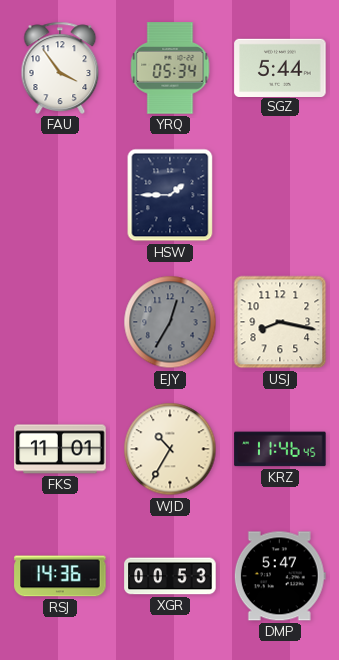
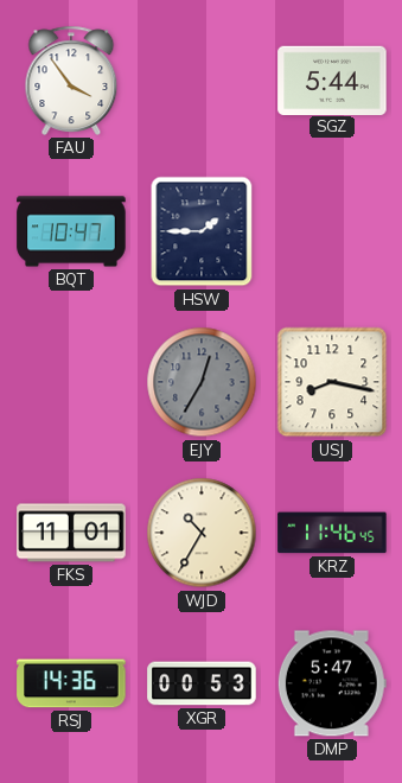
YRQ: 05:34 -> none
BQT: none -> 10:47
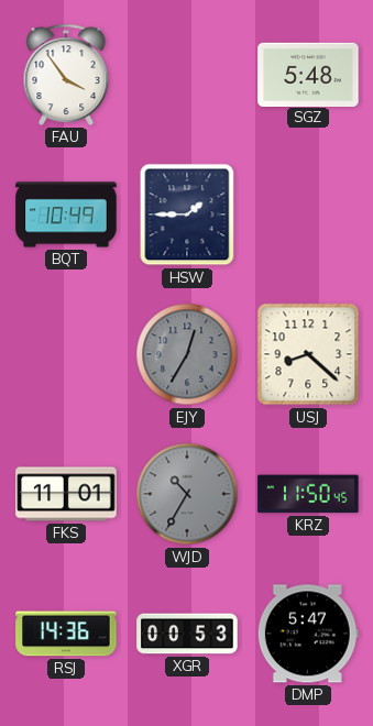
SGZ: 5:44 -> 5:48
BQT: 10:47 -> 10:49
USJ: 8:17 -> 8:22
WJD dial: cream -> grey
KRZ: 11:46 -> 11:50
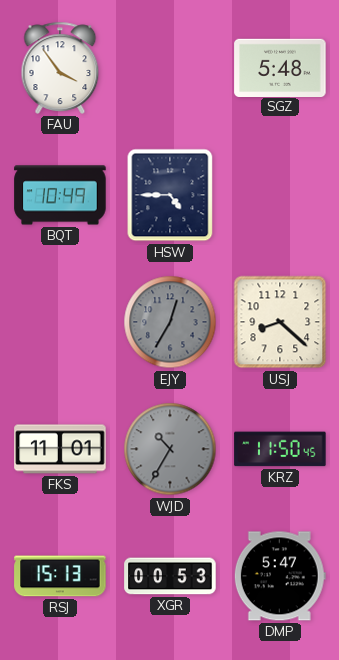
HSW: 1:45 -> 4:45
RSJ: 14:36 -> 15:13
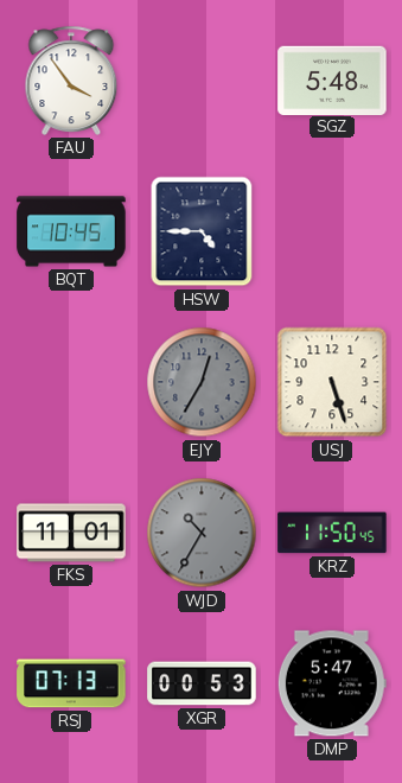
BQT: 10:49 -> 10:45
USJ: 8:22 -> 5:27
RSJ: 15:13 -> 07:13
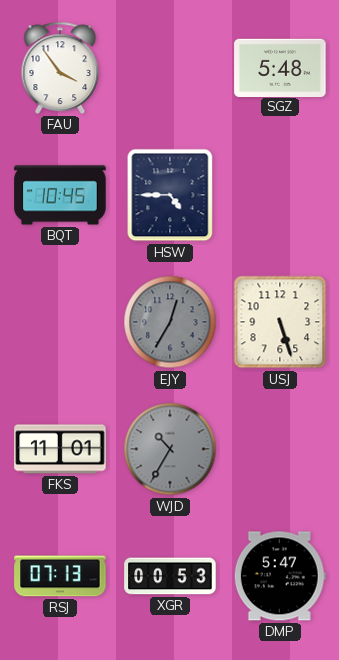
KRZ: 11:50 -> none
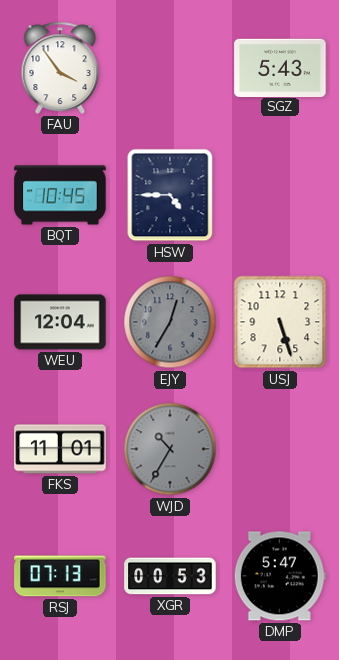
SGZ: 5:48 -> 5:43
WEU: none -> 12:04
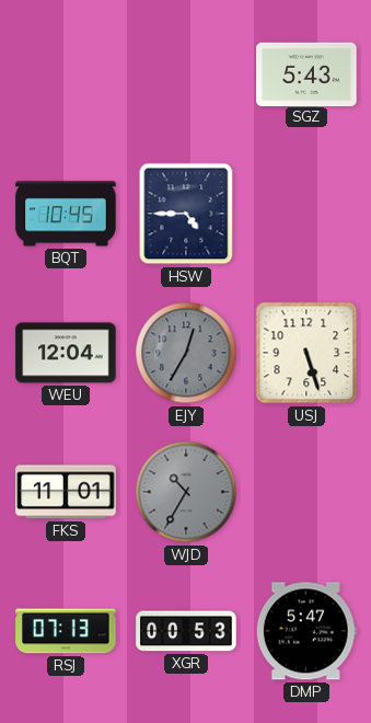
FAU: 3:54 -> none
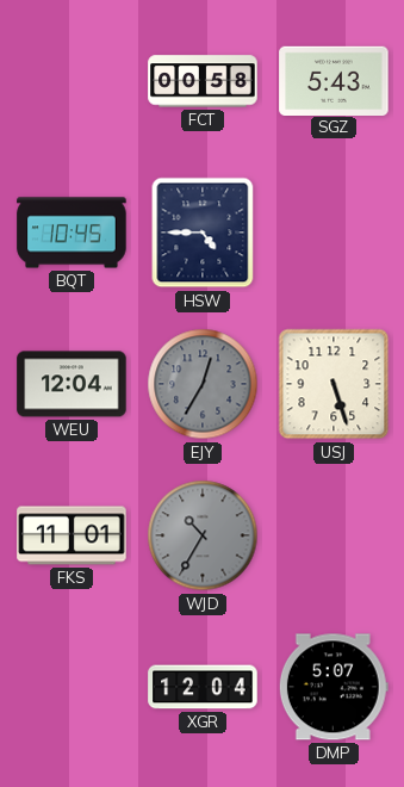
FCT: none -> 00:58
RSJ: 07:13 -> none
XGR: 00:53 -> 12:04
DMP: 5:47 -> 5:07
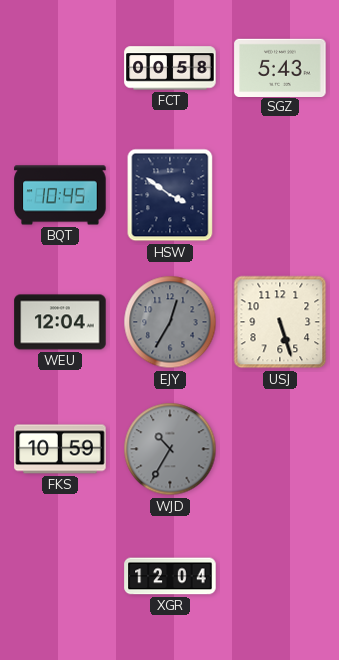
HSW: 4:45 -> 3:51
FKS: 11:01 -> 10:59
DMP: 5:07 -> none
